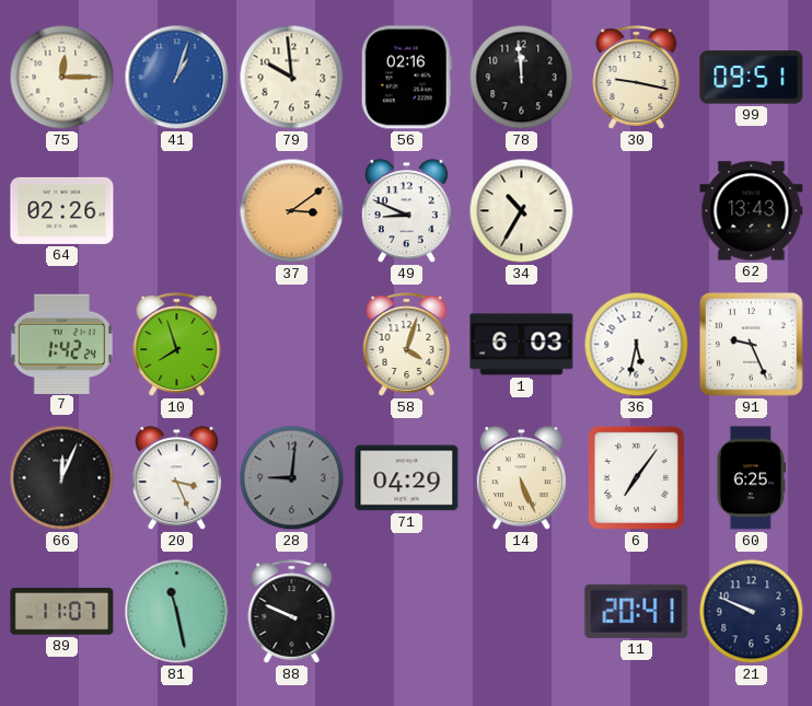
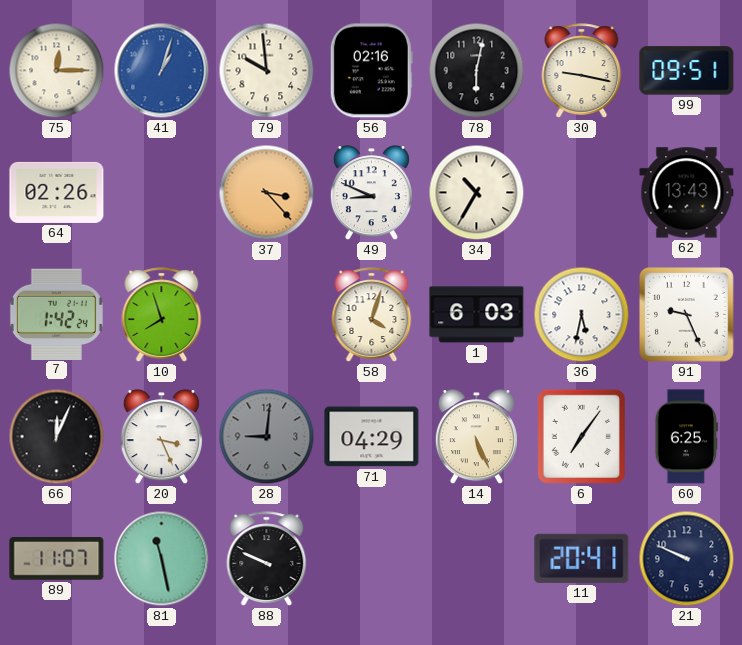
78: 11:59 -> 6:02
37: 3:09 -> 3:23
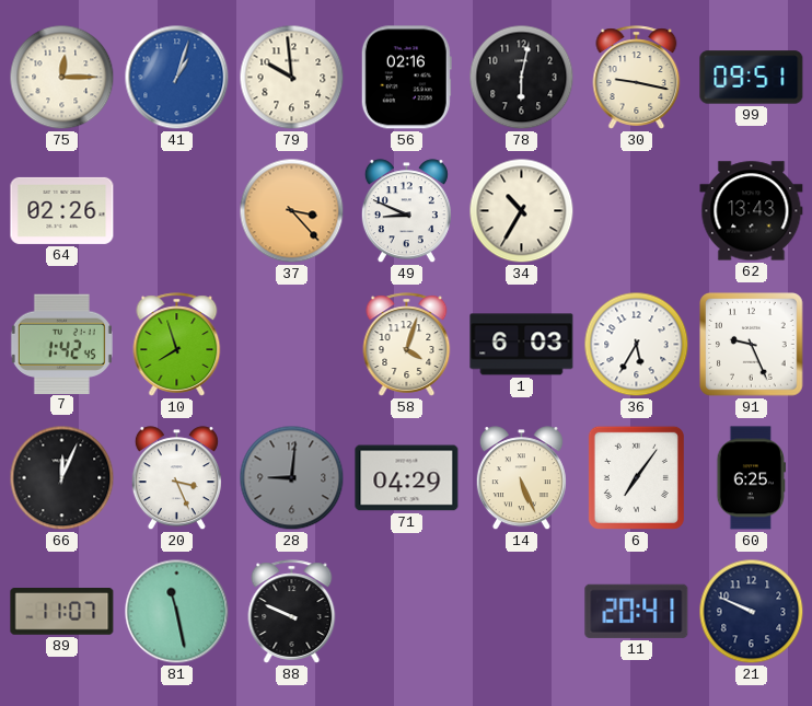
7: 1:42:24 -> 1:42:45
36: 5:32 -> 5:35
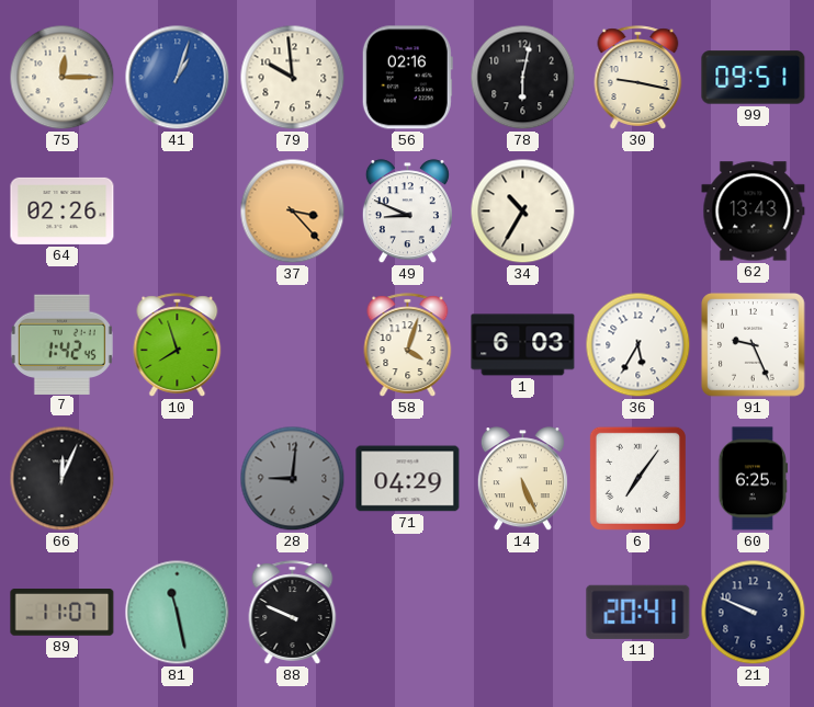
20: 3:26 -> none
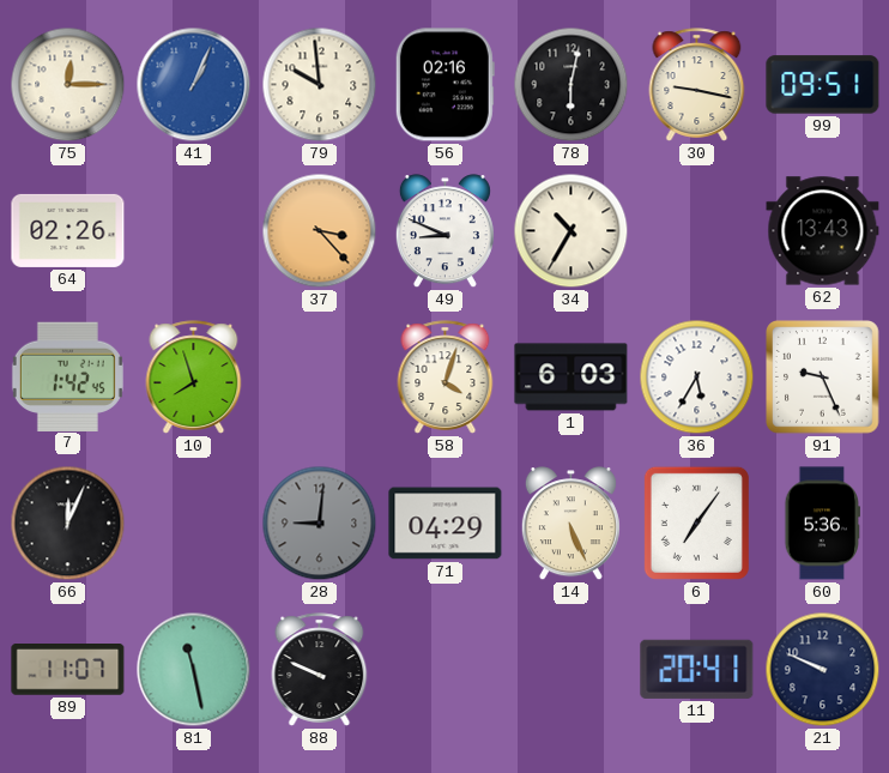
41: 1:03 -> 1:04
60: 6:25 -> 5:36
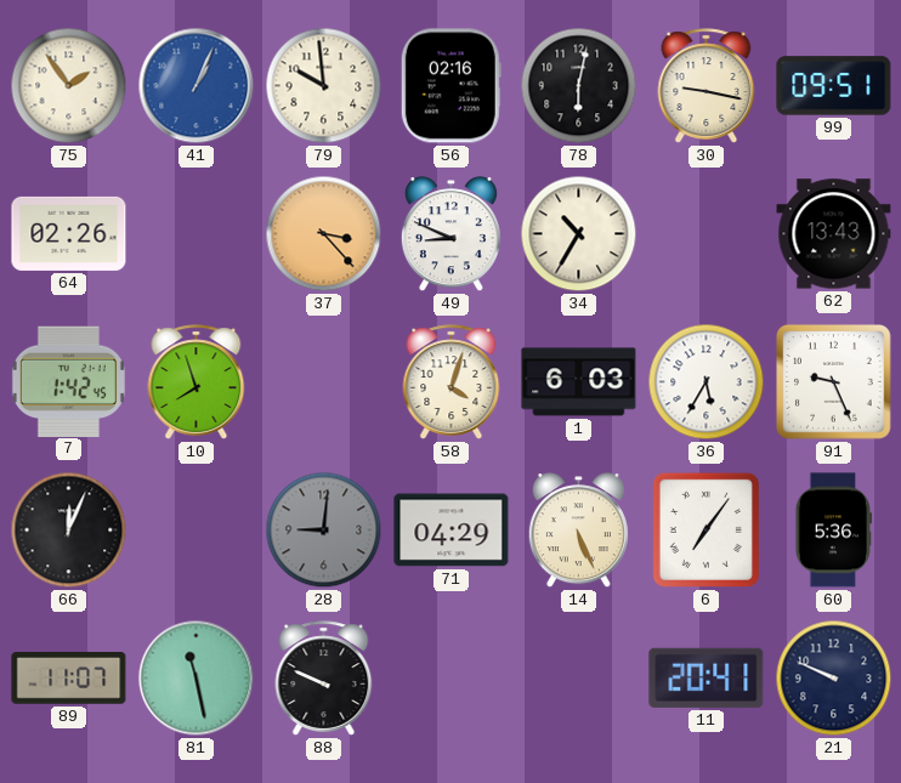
75: 12:15 -> 1:54
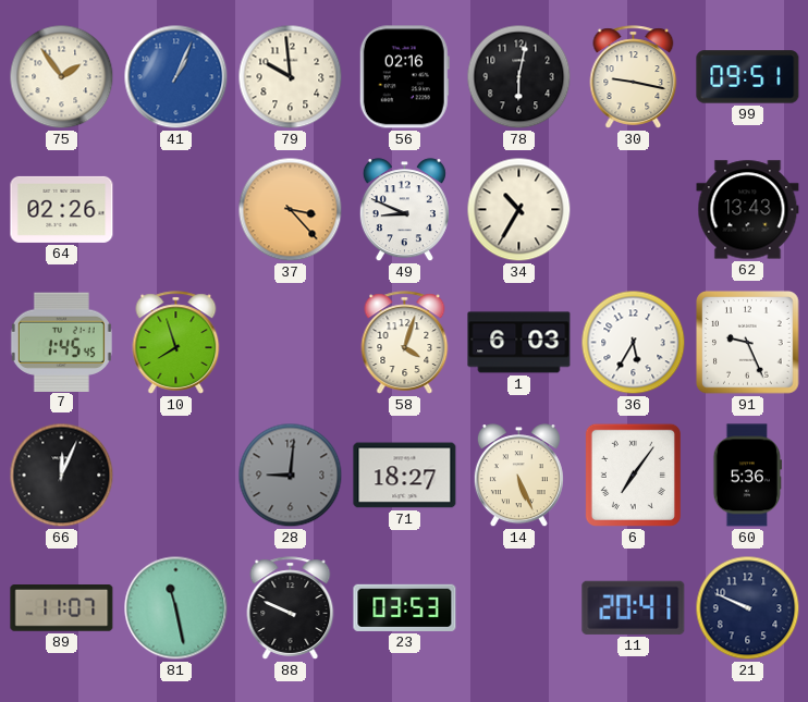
7: 1:42 -> 1:45
71: 04:29 -> 18:27
23: none -> 03:53
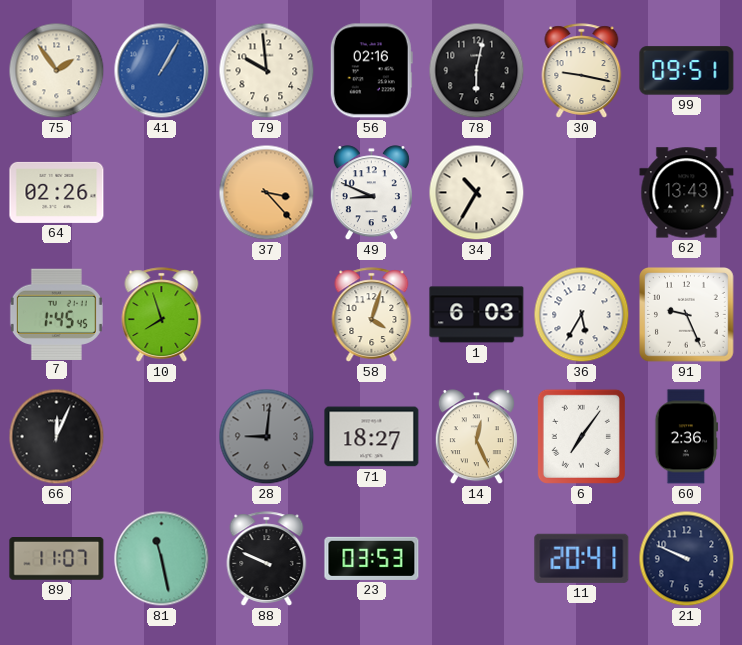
41: 1:04 -> 1:05
14: 5:26 -> 12:26
60: 5:36 -> 2:36
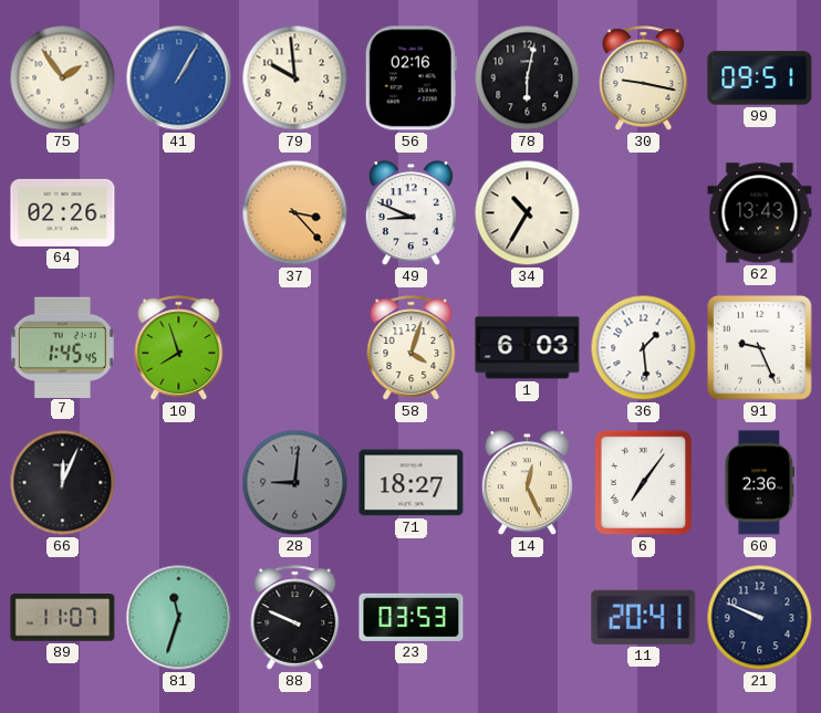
36: 5:35 -> 1:29
81: 11:28 -> 11:33
